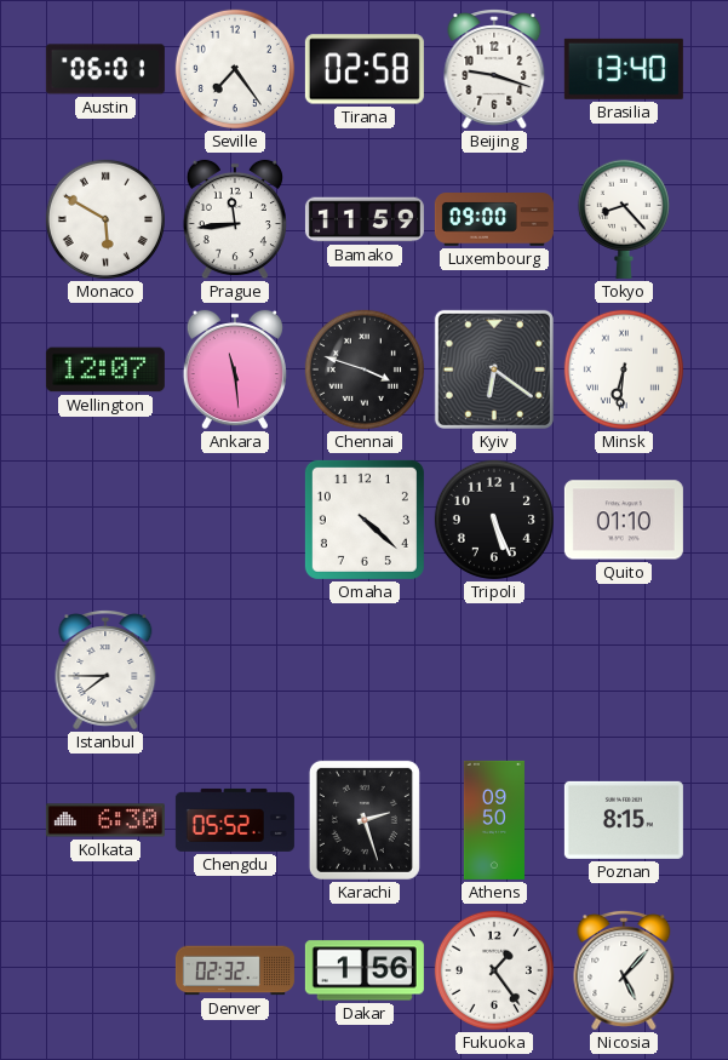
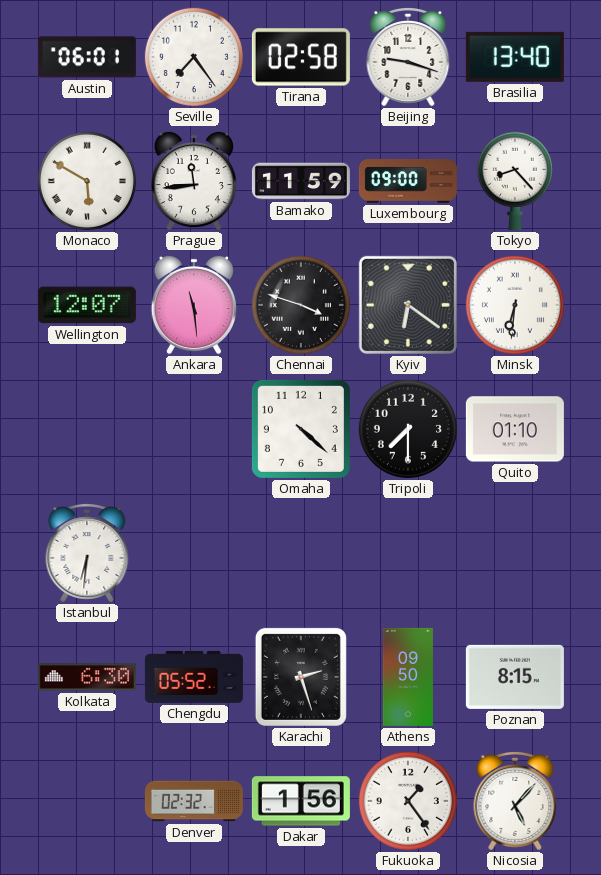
Tripoli: 5:26 -> 7:30
Istanbul: 7:45 -> 6:31
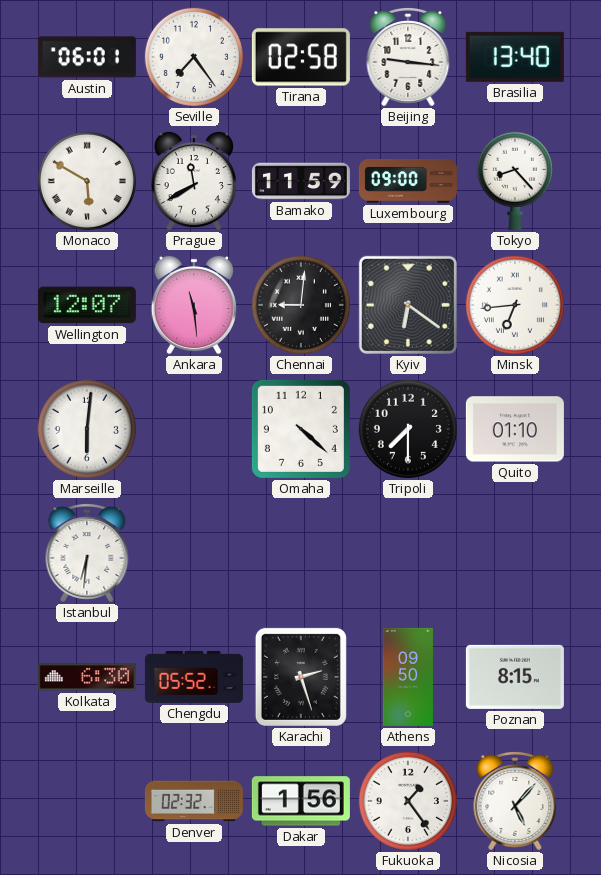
Beijing: 9:18 -> 9:16
Prague: 11:44 -> 11:40
Chennai: 3:48 -> 9:01
Minsk: 6:31 -> 6:44
Marseille: none -> 6:01
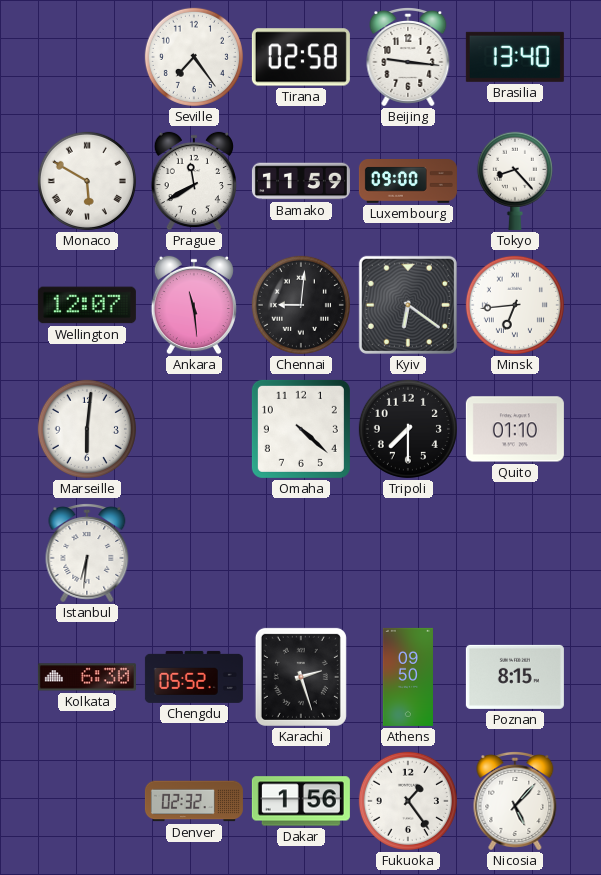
Austin: 06:01 -> none
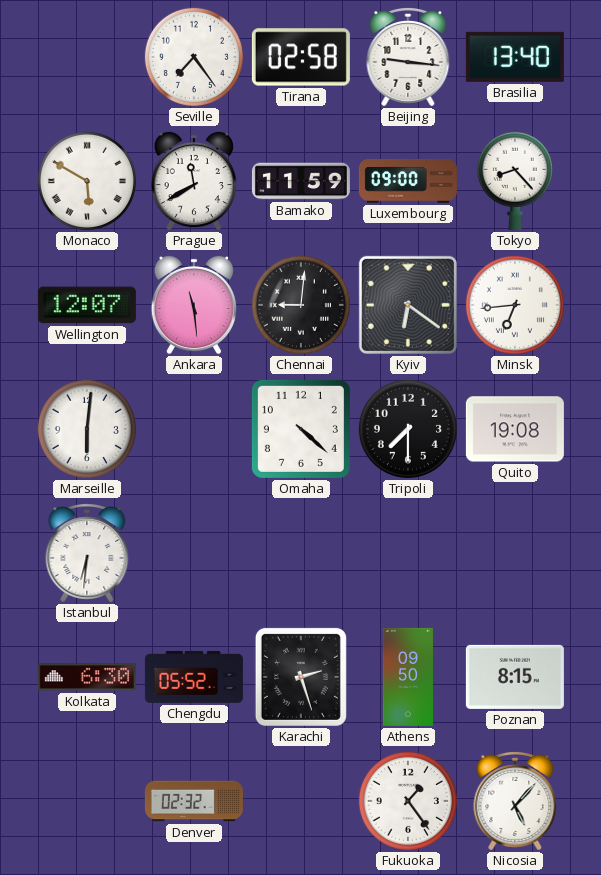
Quito: 01:10 -> 19:08
Dakar: 1:56 -> none
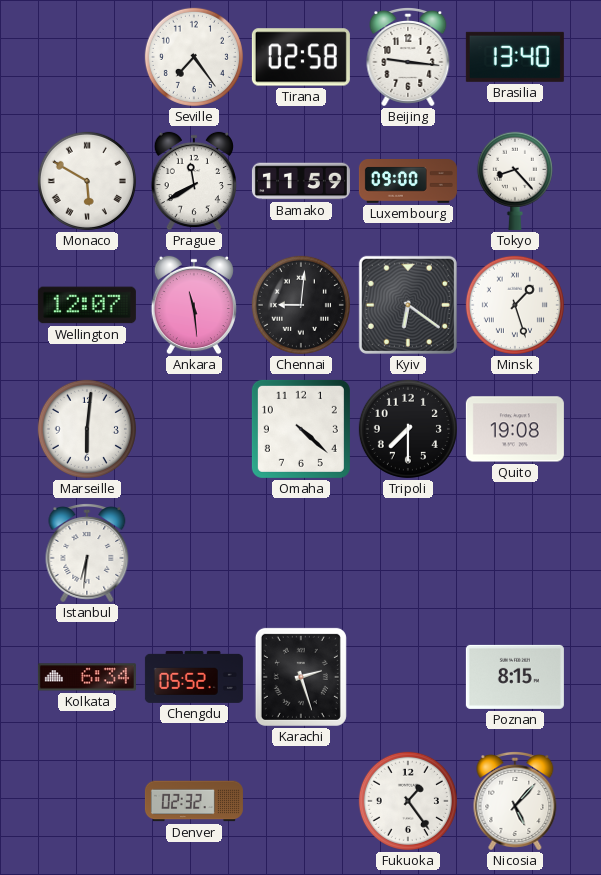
Minsk: 6:44 -> 1:27
Kolkata: 6:30 -> 6:34
Athens: 09:50 -> none
